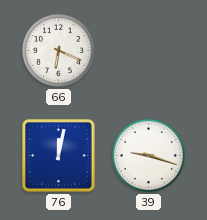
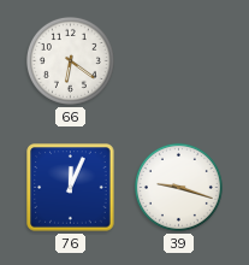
66: 6:19 -> 6:21
76: 12:02 -> 12:04
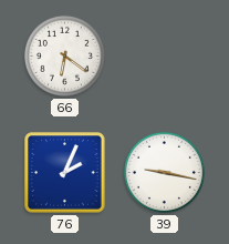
76: 12:04 -> 2:04
39: 9:18 -> 9:17
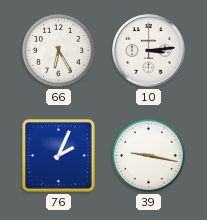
66: 6:21 -> 6:25
10: none -> 3:14
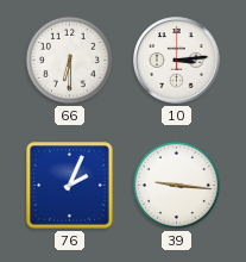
66: 6:25 -> 6:30
39: 9:17 -> 9:16
